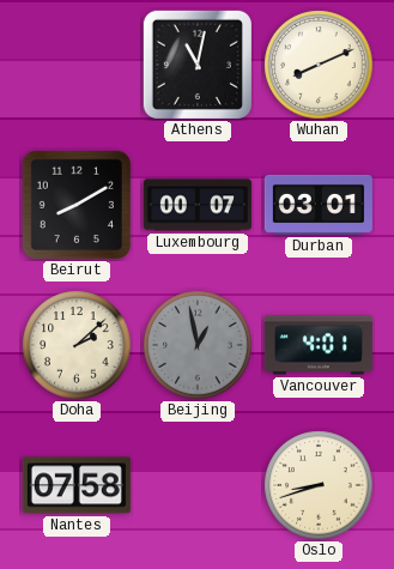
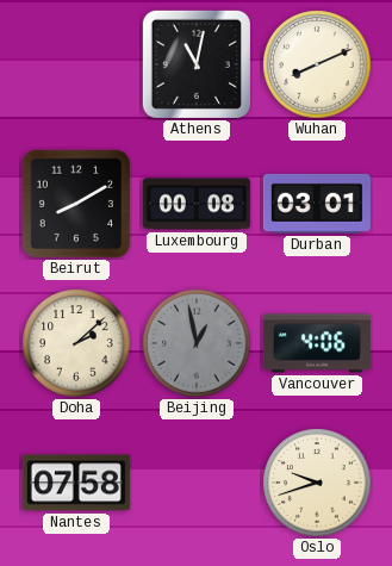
Luxembourg: 00:07 -> 00:08
Vancouver: 4:01 -> 4:06
Oslo: 8:42 -> 9:42
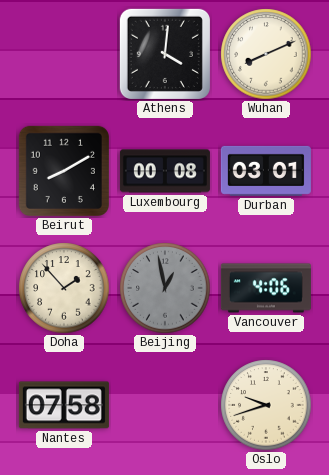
Athens: 11:02 -> 4:01
Doha: 2:08 -> 1:53
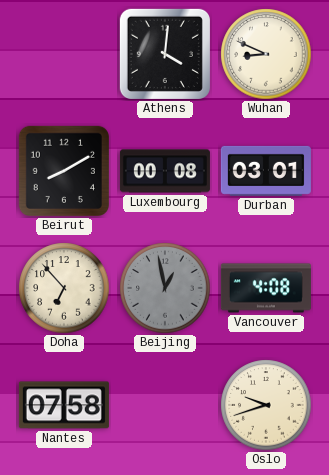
Wuhan: 8:11 -> 8:49
Doha: 1:53 -> 6:53
Vancouver: 4:06 -> 4:08
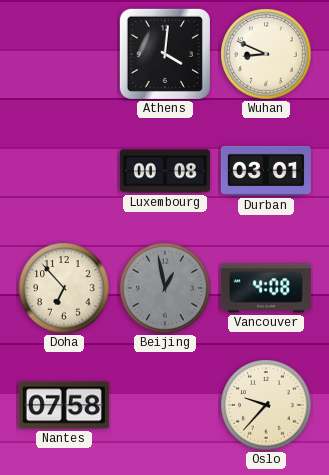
Beirut: 8:10 -> none
Oslo: 9:42 -> 9:37
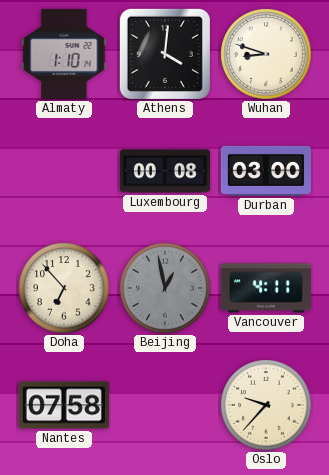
Almaty: none -> 1:10
Wuhan: 8:49 -> 8:48
Durban: 03:01 -> 03:00
Vancouver: 4:08 -> 4:11
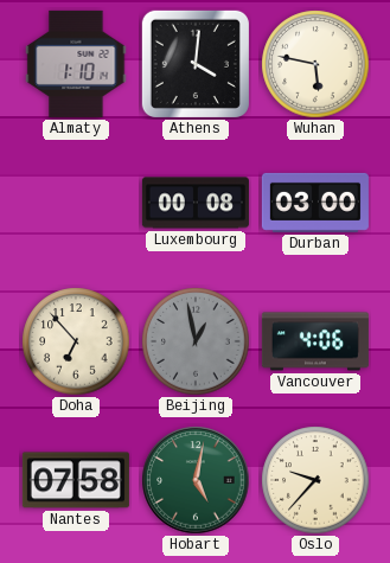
Wuhan: 8:48 -> 5:47
Vancouver: 4:11 -> 4:06
Hobart: none -> 5:02
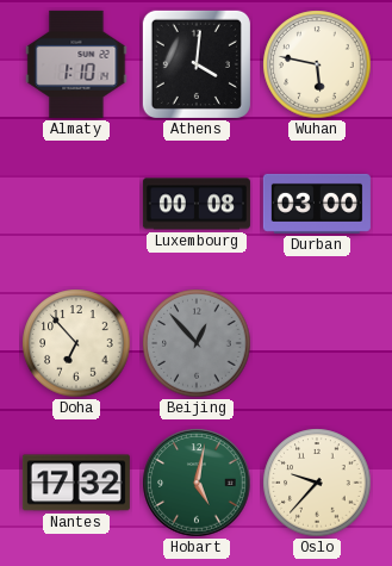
Beijing: 12:58 -> 12:53
Vancouver: 4:06 -> none
Nantes: 07:58 -> 17:32
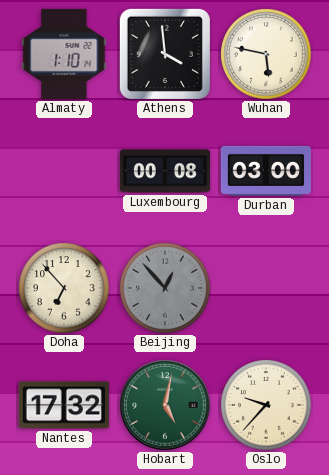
Athens: 4:01 -> 3:59
